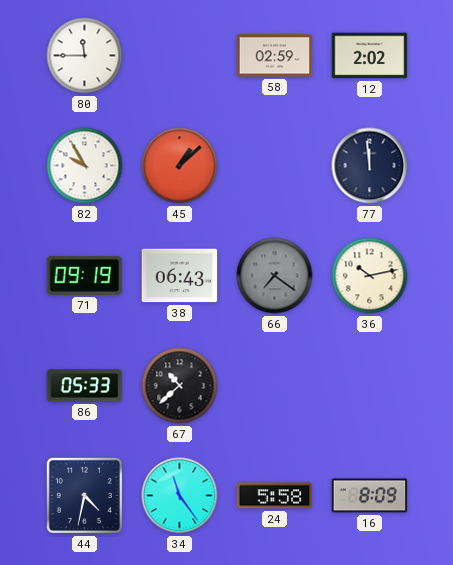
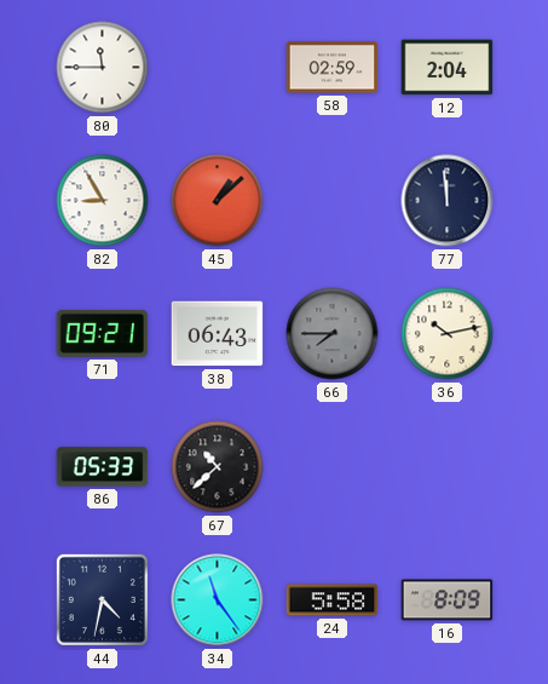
12: 2:02 -> 2:04
82: 9:55 -> 8:55
71: 09:19 -> 09:21
66: 7:21 -> 7:45
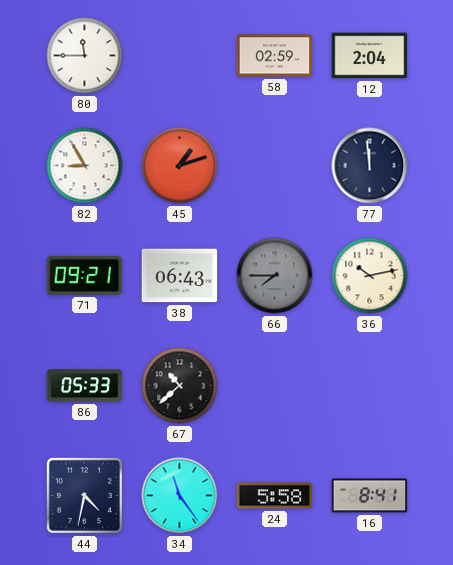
45: 1:08 -> 1:12
16: 8:09 -> 8:41
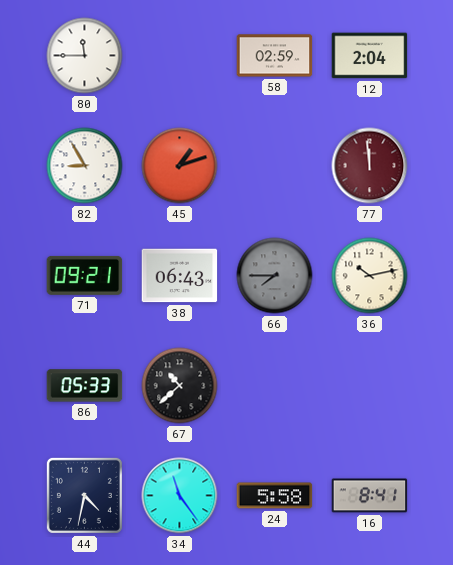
77 dial: navy -> burgundy
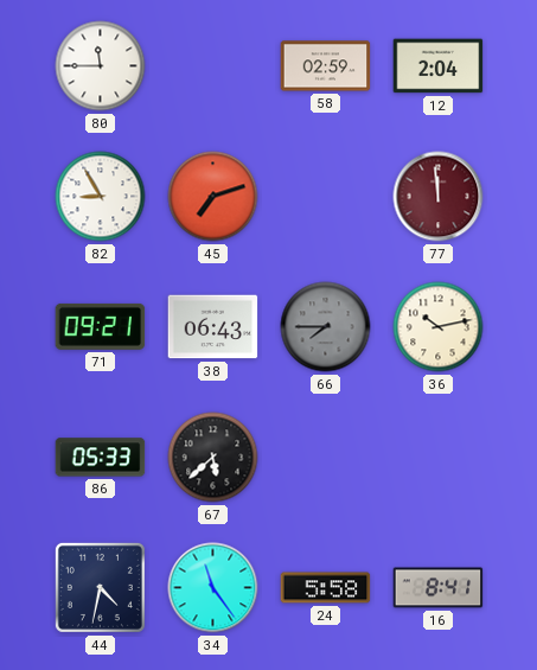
45: 1:12 -> 7:12
67: 10:38 -> 5:38
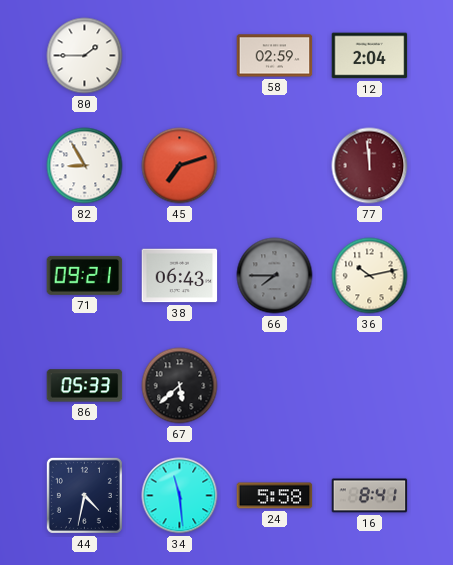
80: 11:45 -> 1:45
34: 11:24 -> 11:29
